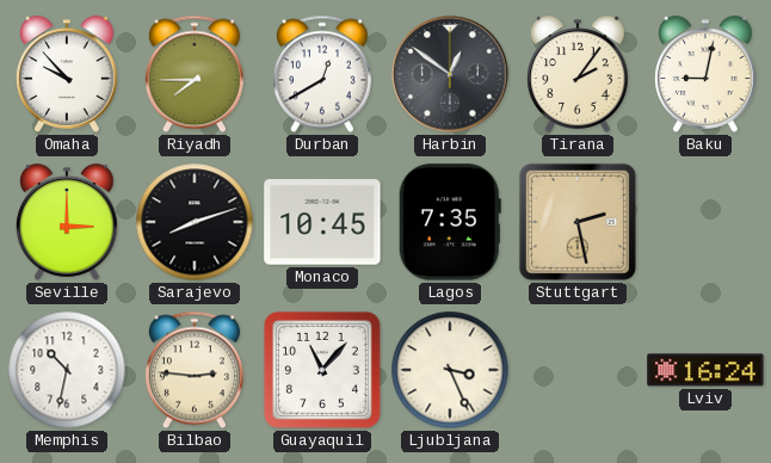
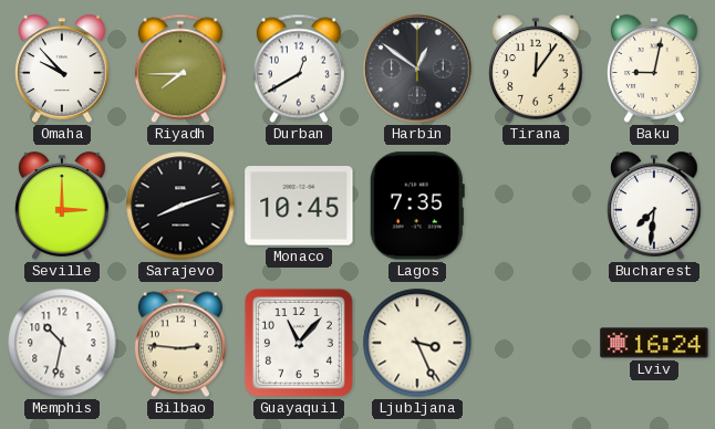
Tirana: 2:06 -> 12:06
Stuttgart: 2:28 -> none
Bucharest: none -> 7:31
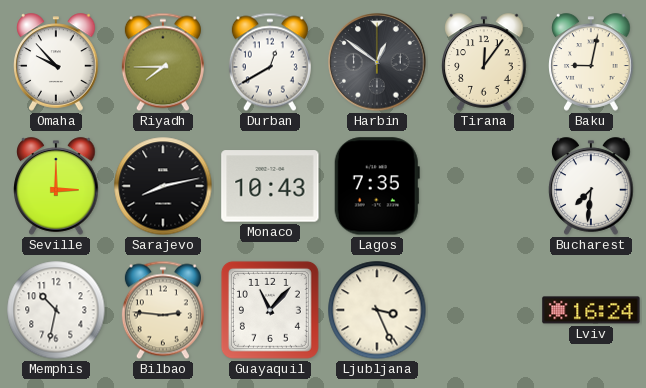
Sarajevo: 8:12 -> 8:13
Monaco: 10:45 -> 10:43
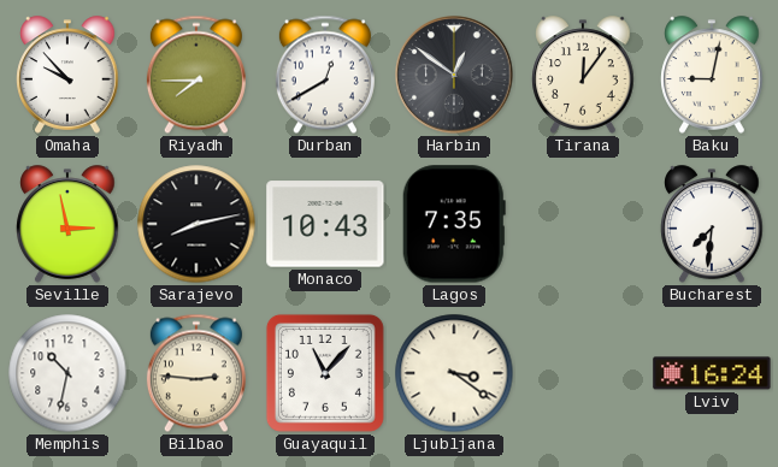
Seville: 3:00 -> 2:58
Ljubljana: 3:26 -> 3:21
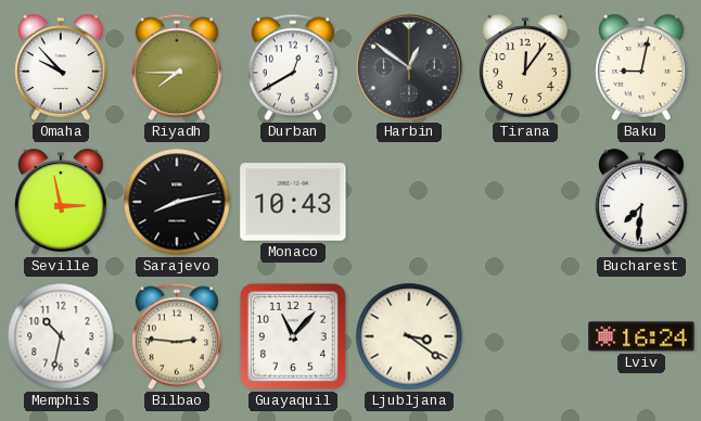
Lagos: 7:35 -> none
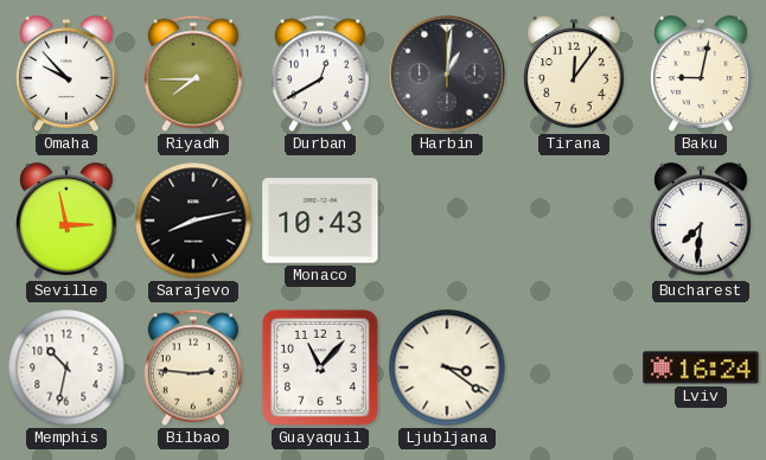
Harbin: 12:51 -> 1:01
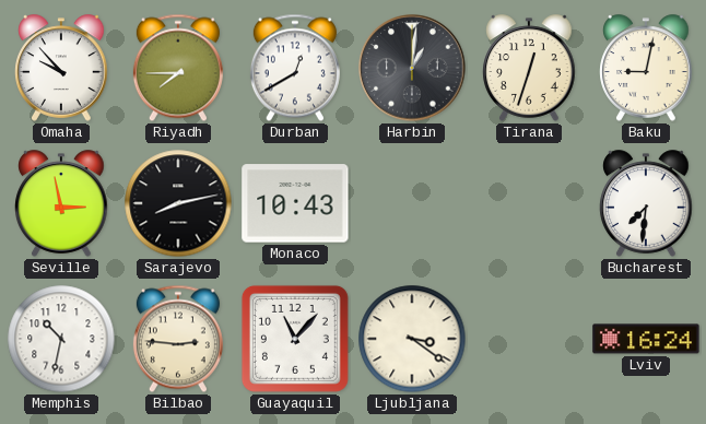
Tirana: 12:06 -> 12:33
